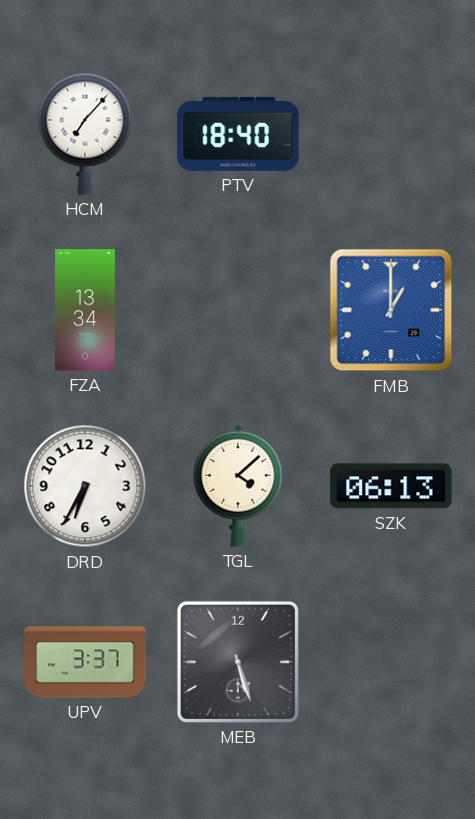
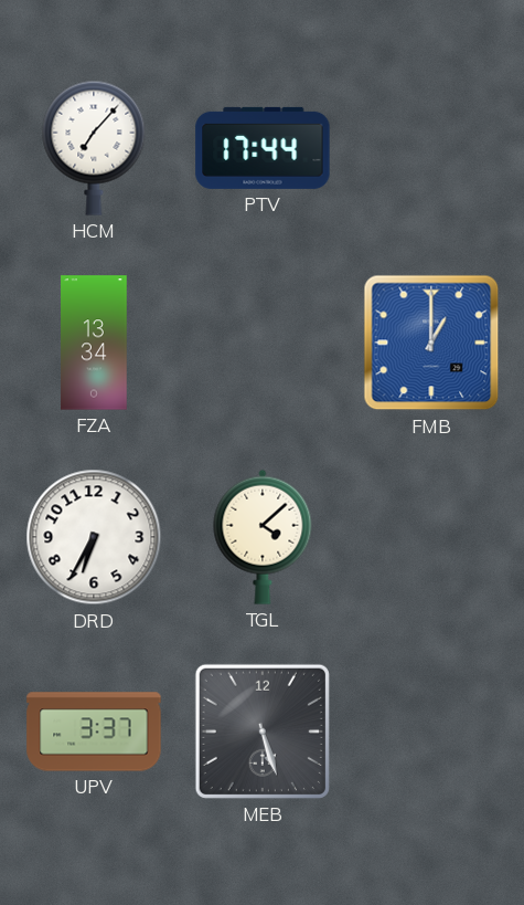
PTV: 18:40 -> 17:44
SZK: 06:13 -> none
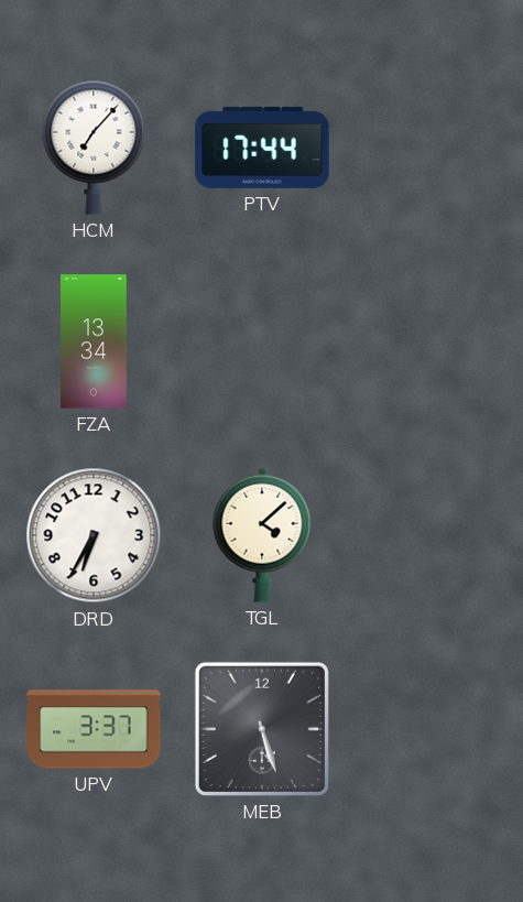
FMB: 1:00 -> none
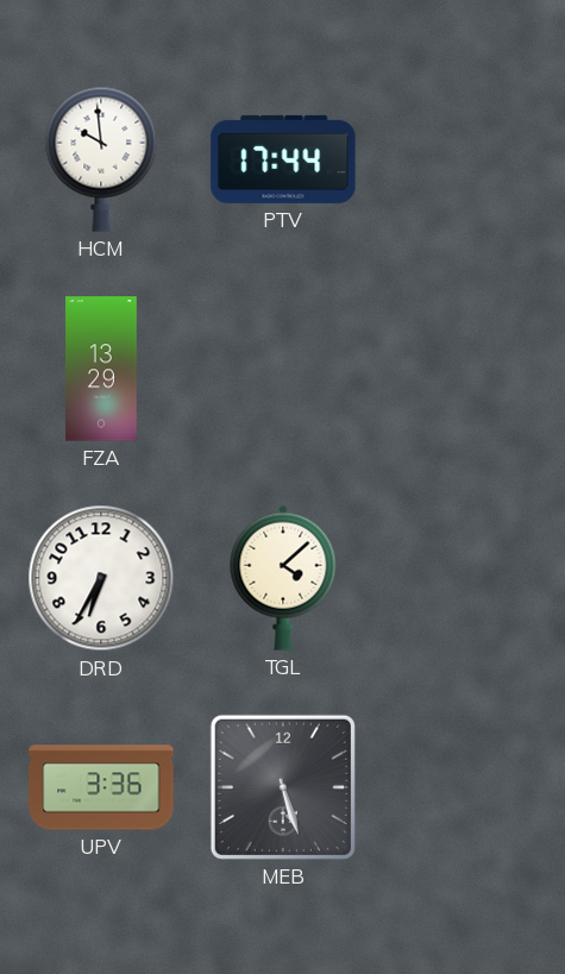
HCM: 7:07 -> 9:59
FZA: 13:34 -> 13:29
UPV: 3:37 -> 3:36
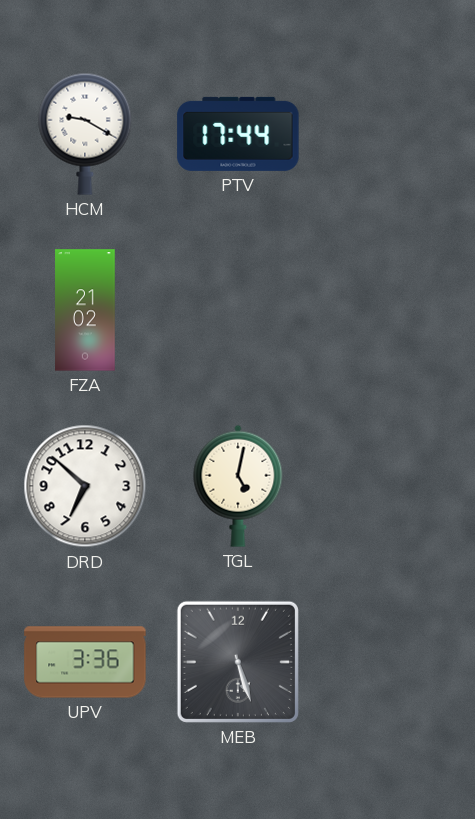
HCM: 9:59 -> 9:20
FZA: 13:29 -> 21:02
DRD: 6:35 -> 6:52
TGL: 4:08 -> 5:02
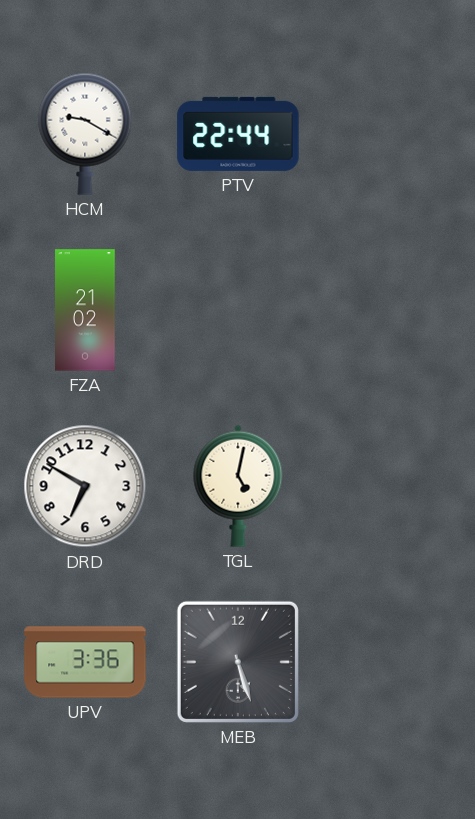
PTV: 17:44 -> 22:44
DRD: 6:52 -> 6:50
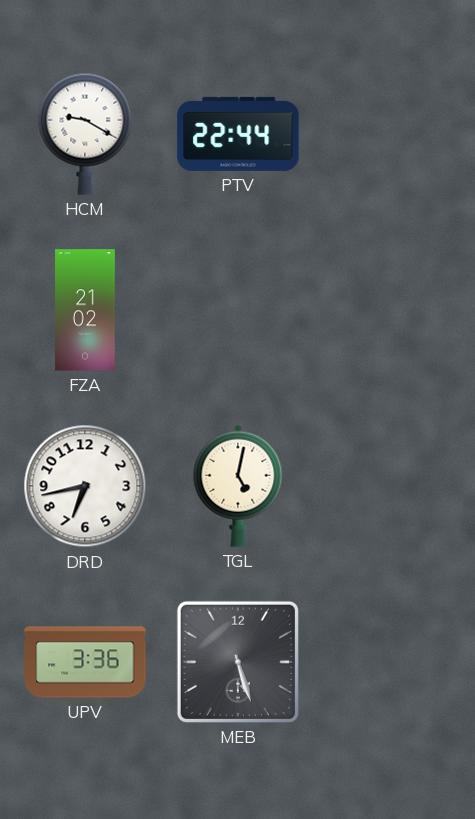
DRD: 6:50 -> 6:43
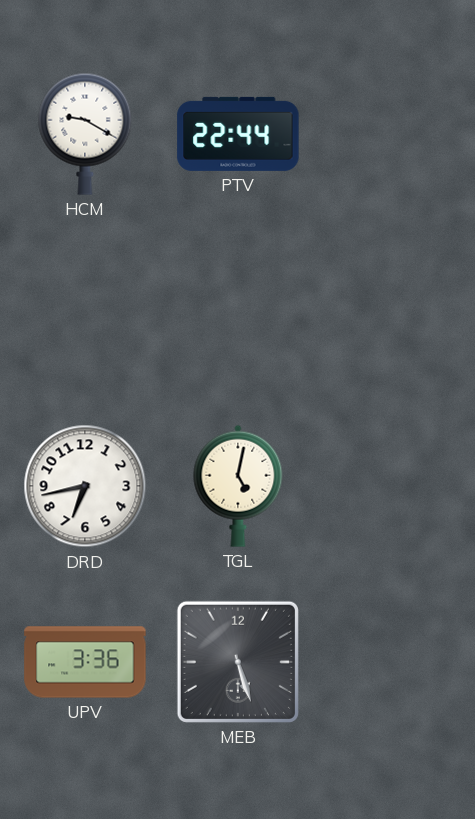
FZA: 21:02 -> none
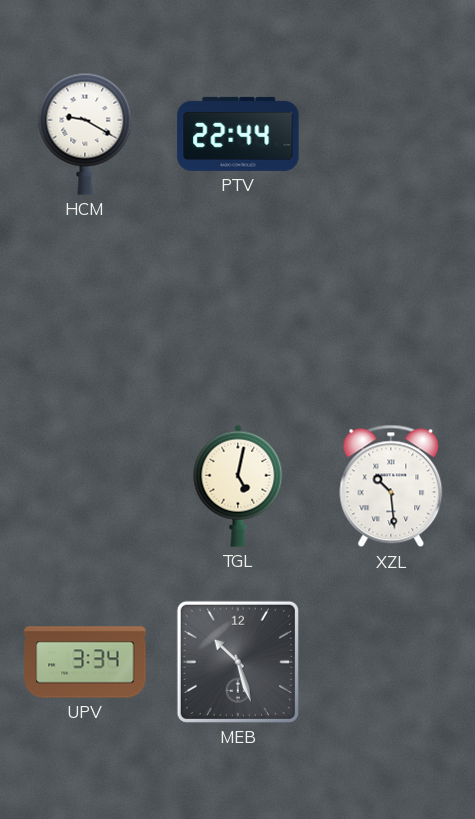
DRD: 6:43 -> none
XZL: none -> 10:29
UPV: 3:36 -> 3:34
MEB: 5:27 -> 10:27
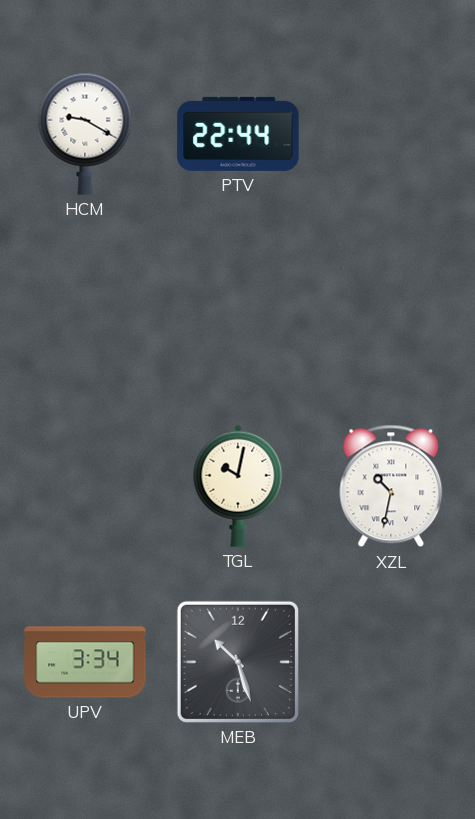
TGL: 5:02 -> 10:02
XZL: 10:29 -> 10:32
